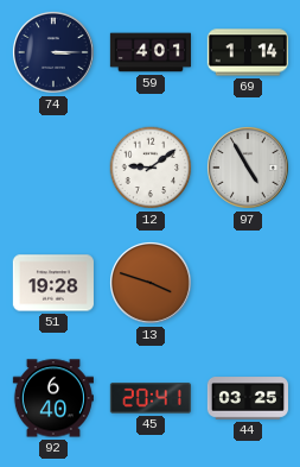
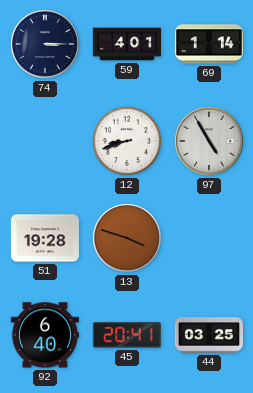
12: 9:09 -> 8:42
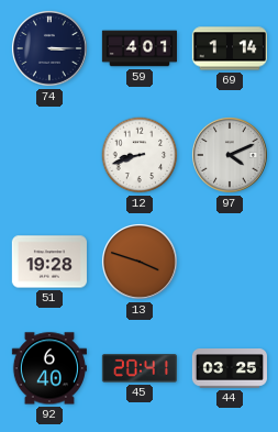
97: 4:55 -> 4:11
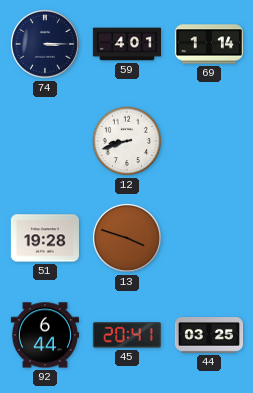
97: 4:11 -> none
92: 6:40 -> 6:44
